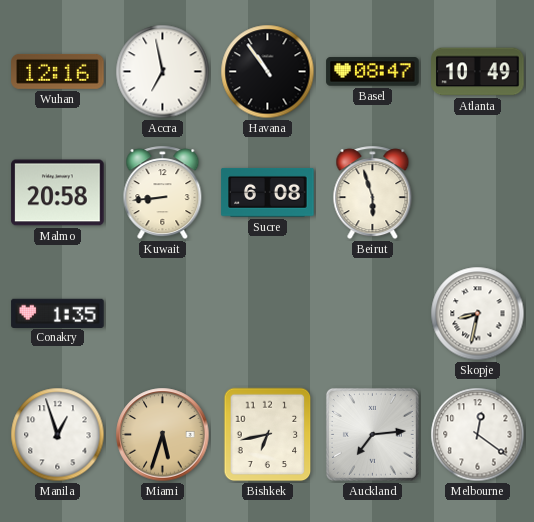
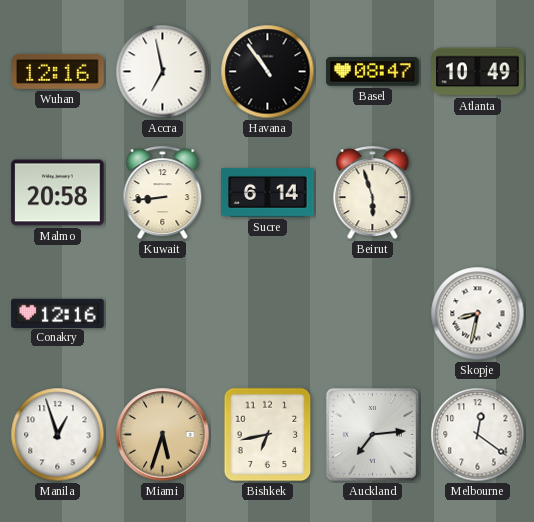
Sucre: 6:08 -> 6:14
Conakry: 1:35 -> 12:16
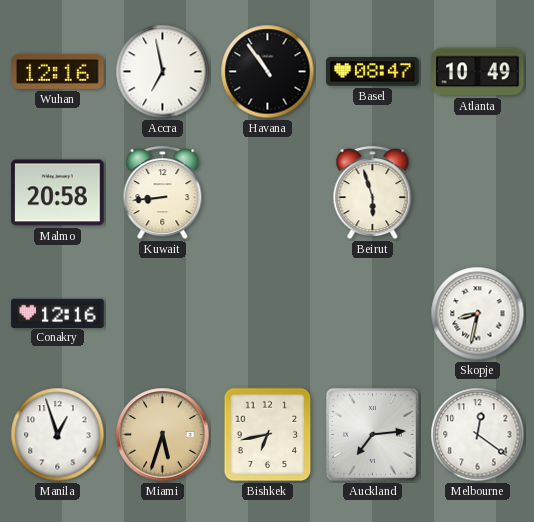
Sucre: 6:14 -> none
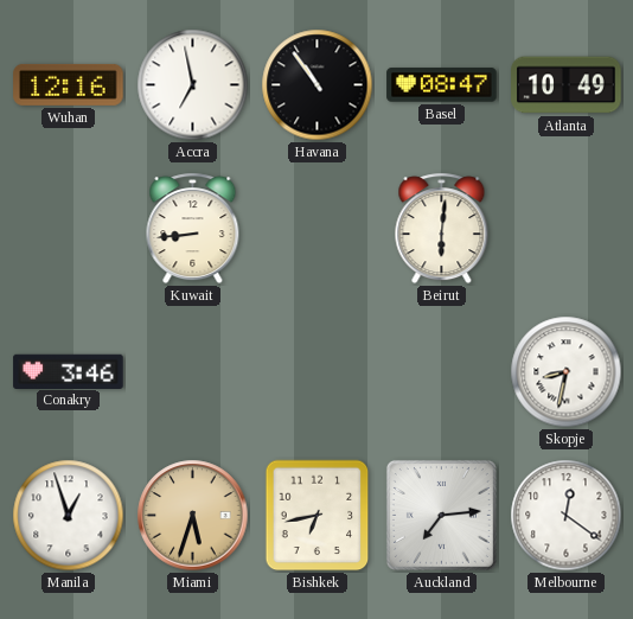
Malmo: 20:58 -> none
Beirut: 5:57 -> 6:01
Conakry: 12:16 -> 3:46
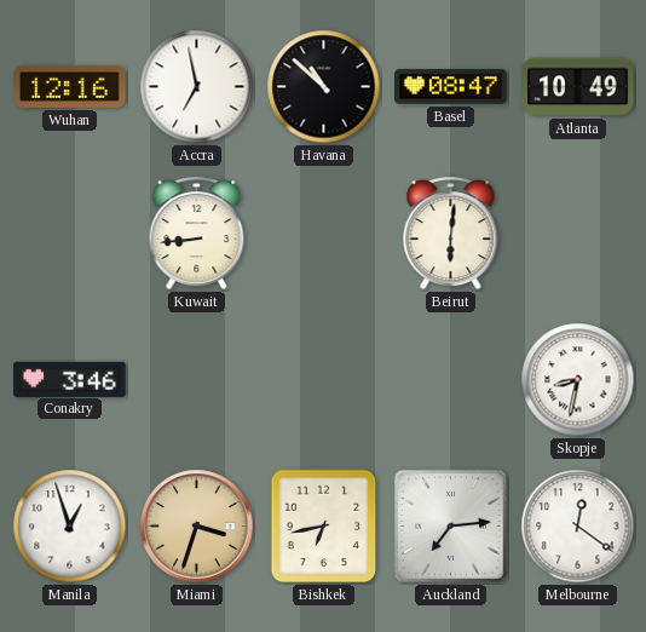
Havana: 10:54 -> 10:52
Miami: 5:33 -> 3:33
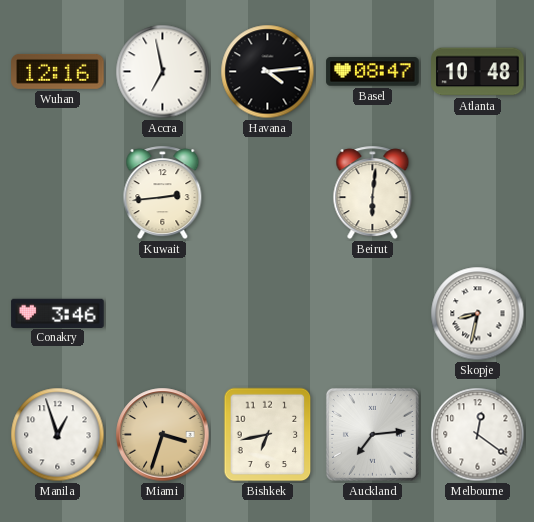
Havana: 10:52 -> 4:14
Atlanta: 10:49 -> 10:48
Kuwait: 8:44 -> 2:44
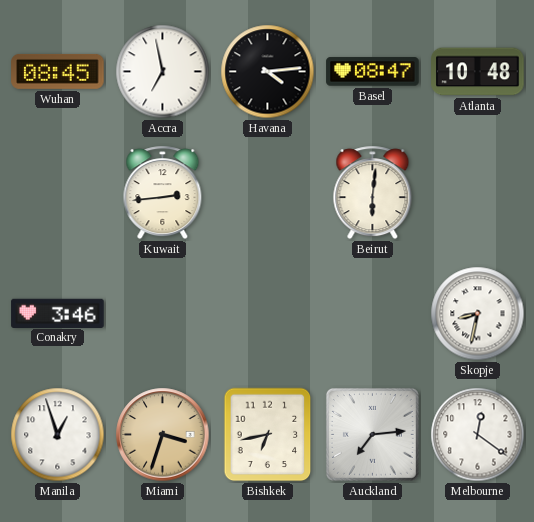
Wuhan: 12:16 -> 08:45
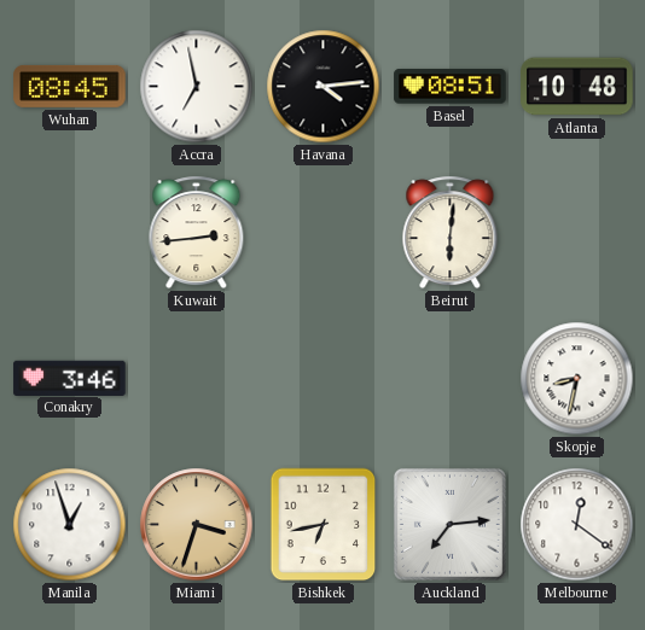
Basel: 08:47 -> 08:51
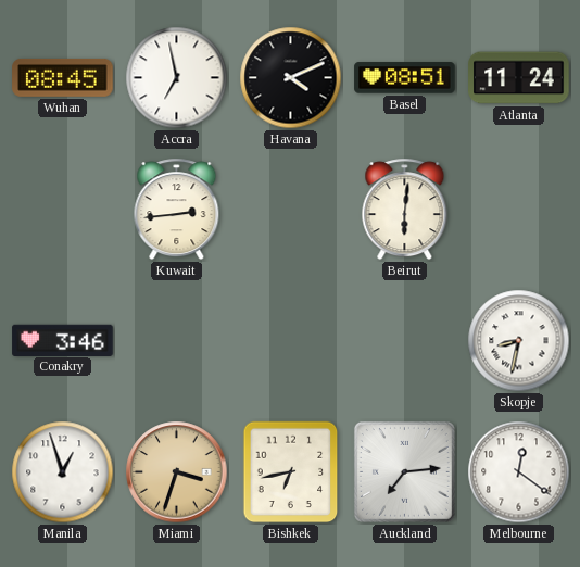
Havana: 4:14 -> 4:11
Atlanta: 10:48 -> 11:24
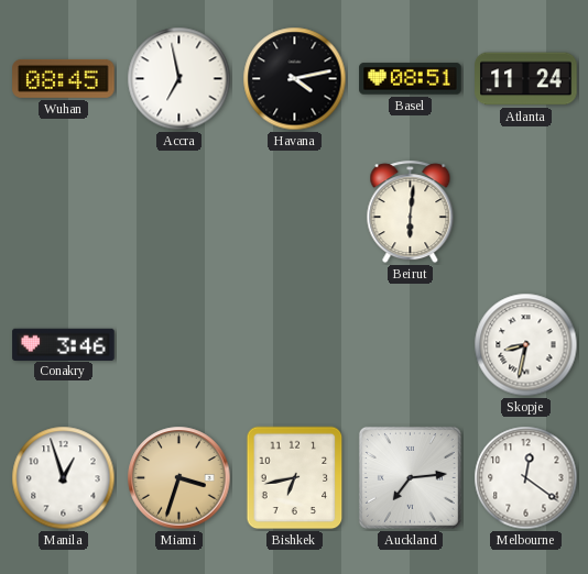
Havana: 4:11 -> 4:13
Kuwait: 2:44 -> none
